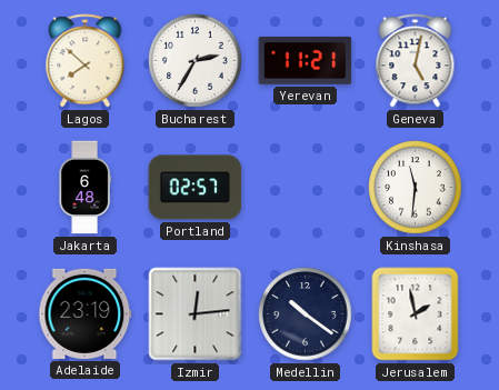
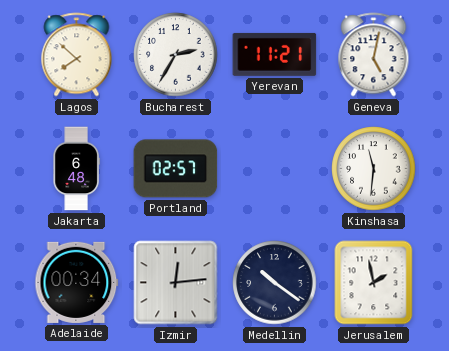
Adelaide: 23:19 -> 00:34
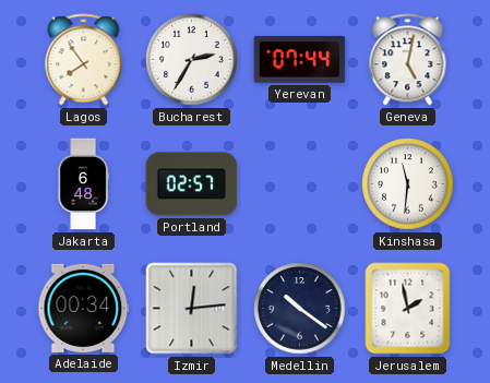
Lagos: 7:52 -> 7:54
Yerevan: 11:21 -> 07:44
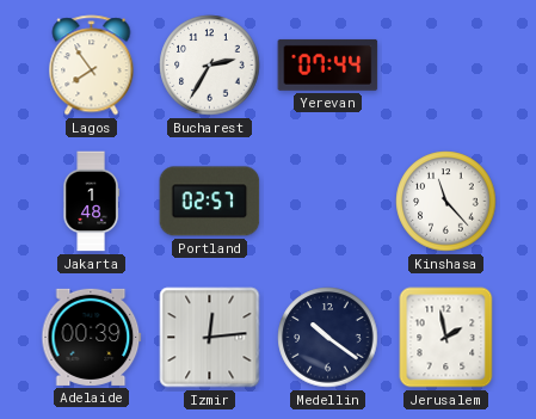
Geneva: 5:02 -> none
Jakarta: 6:48 -> 1:48
Kinshasa: 11:31 -> 11:23
Adelaide: 00:34 -> 00:39
